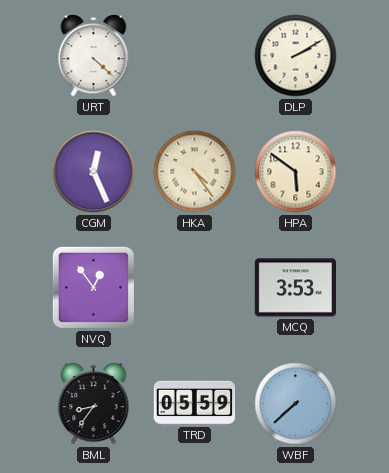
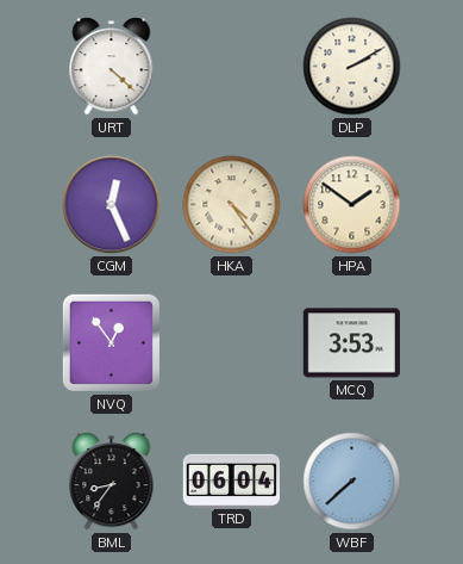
HPA: 5:51 -> 1:51
TRD: 05:59 -> 06:04
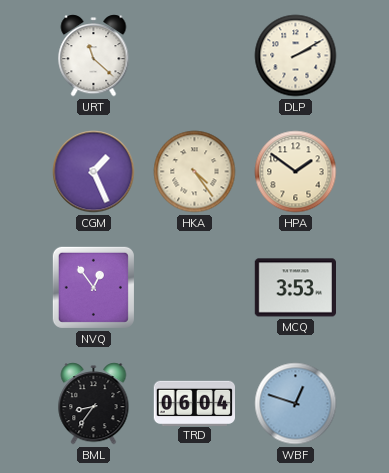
URT: 4:22 -> 11:22
CGM: 12:26 -> 1:26
WBF: 7:38 -> 12:48
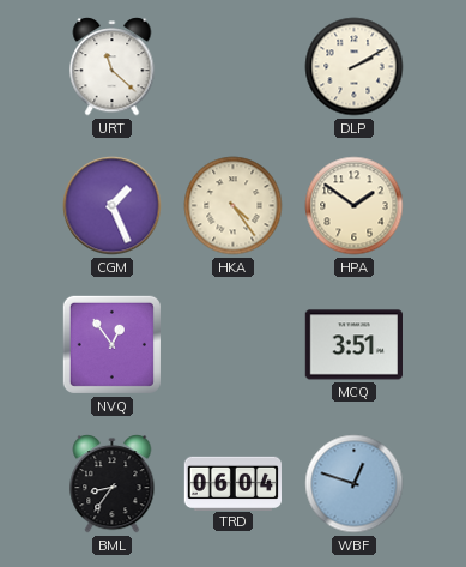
MCQ: 3:53 -> 3:51
